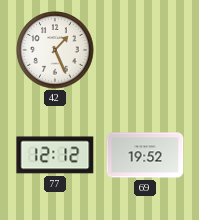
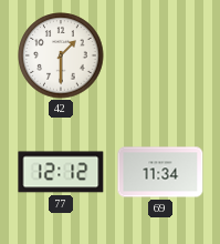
42: 1:26 -> 1:30
69: 19:52 -> 11:34
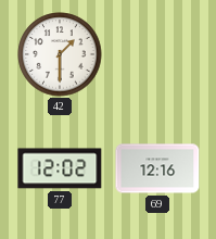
77: 12:12 -> 12:02
69: 11:34 -> 12:16
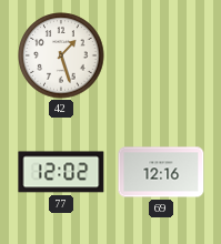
42: 1:30 -> 1:27
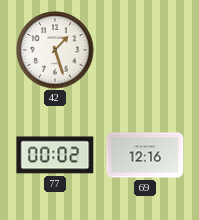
77: 12:02 -> 00:02
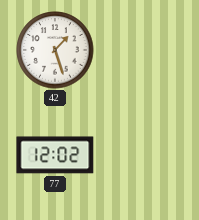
77: 00:02 -> 12:02
69: 12:16 -> none
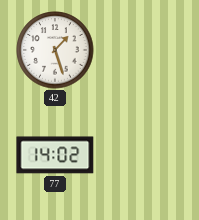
77: 12:02 -> 14:02
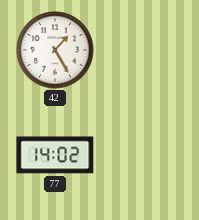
42: 1:27 -> 1:25
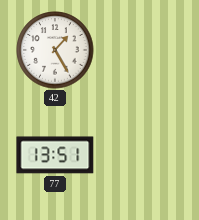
77: 14:02 -> 13:51
